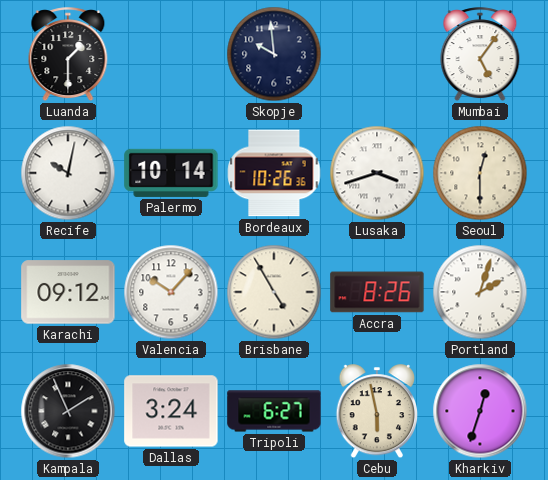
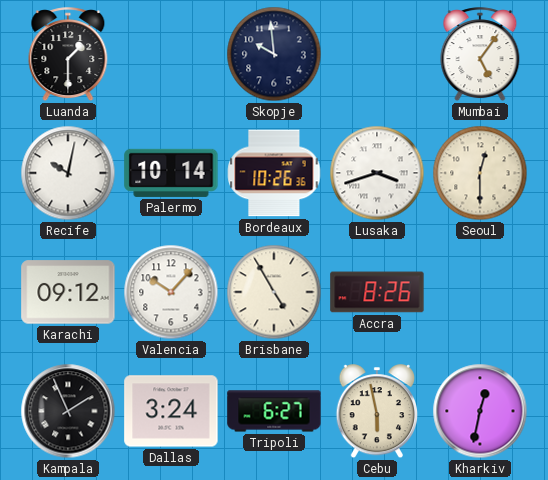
Portland: 2:03 -> none
Kharkiv: 12:33 -> 12:32
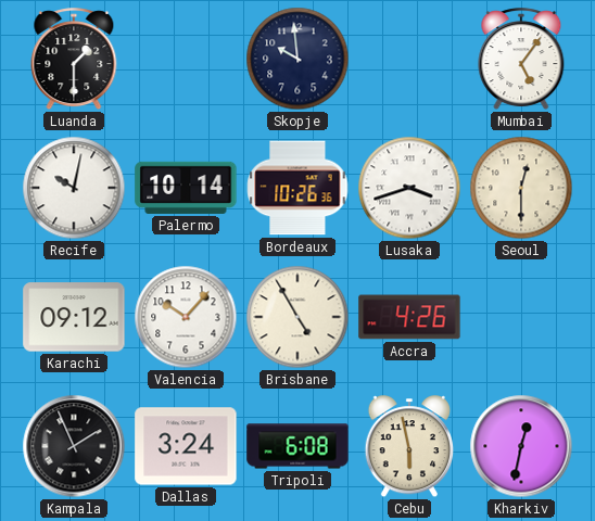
Accra: 8:26 -> 4:26
Tripoli: 6:27 -> 6:08
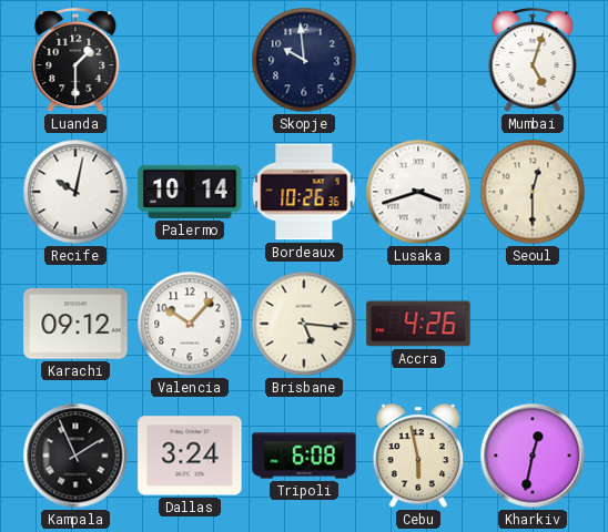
Mumbai: 5:06 -> 5:03
Brisbane: 4:55 -> 5:16
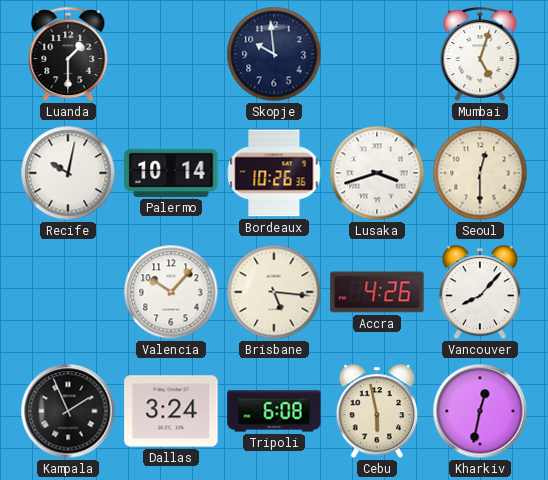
Karachi: 09:12 -> none
Vancouver: none -> 8:07
